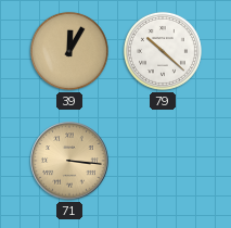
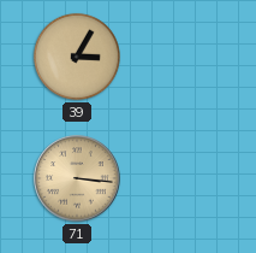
39: 12:05 -> 3:05
79: 10:22 -> none
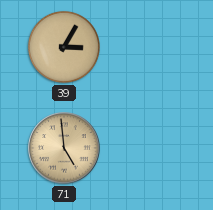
71: 3:16 -> 4:59
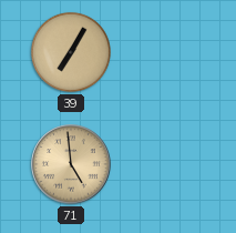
39: 3:05 -> 7:05
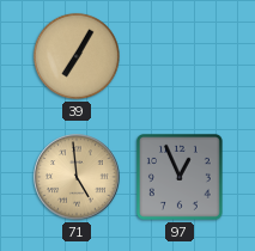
97: none -> 12:56
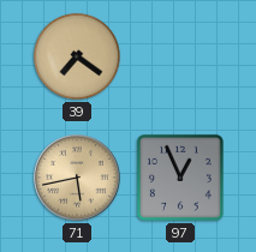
39: 7:05 -> 7:21
71: 4:59 -> 5:43
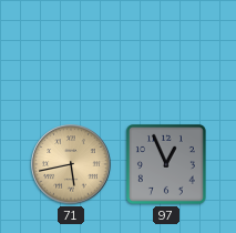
39: 7:21 -> none
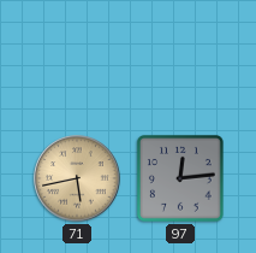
97: 12:56 -> 12:14
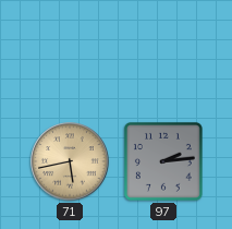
97: 12:14 -> 2:14
